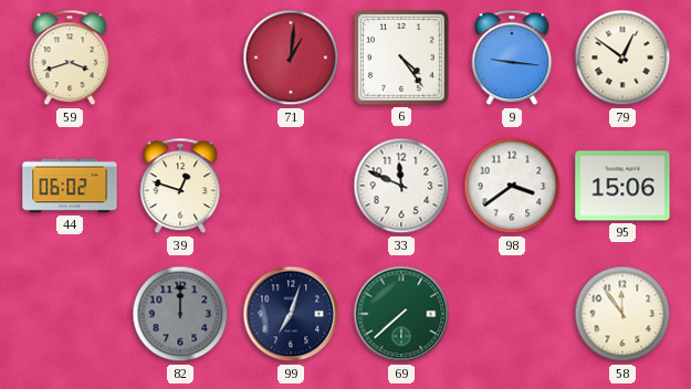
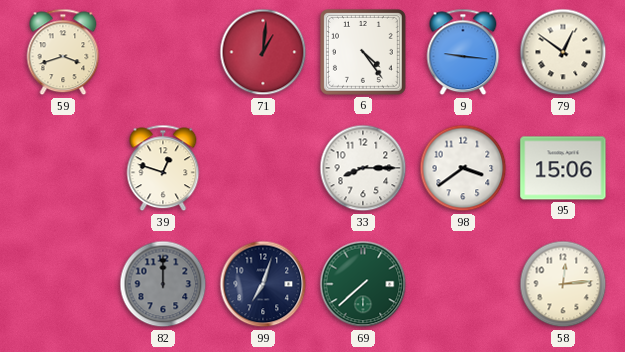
44: 06:02 -> none
33: 11:49 -> 8:15
58: 11:54 -> 12:14
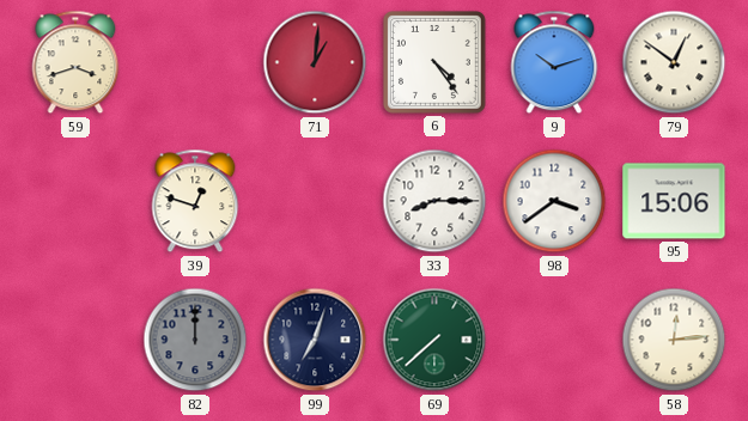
9: 9:16 -> 10:12
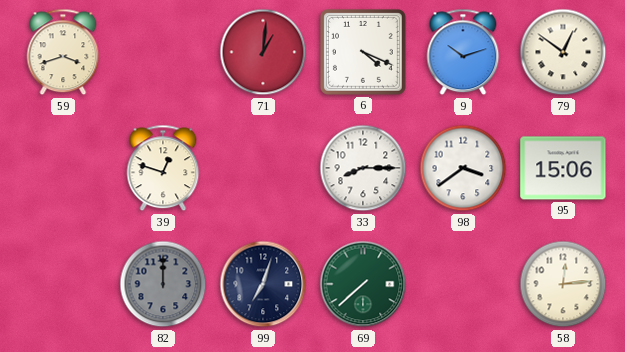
6: 4:24 -> 4:19
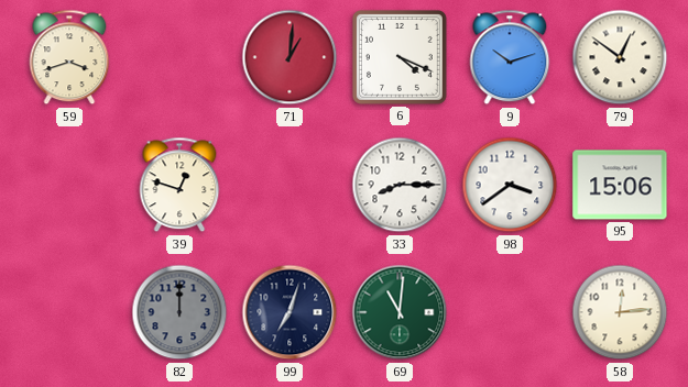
69: 7:38 -> 11:01
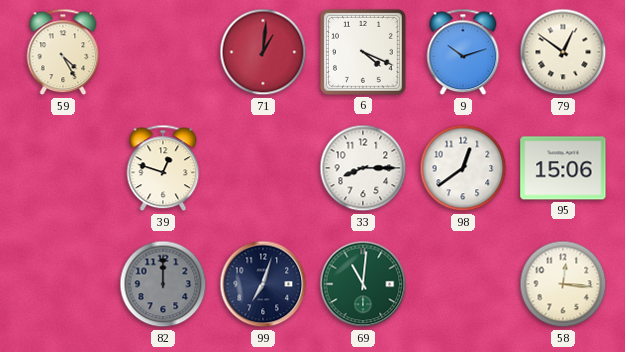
59: 3:42 -> 4:25
98: 3:39 -> 12:39
58: 12:14 -> 12:16
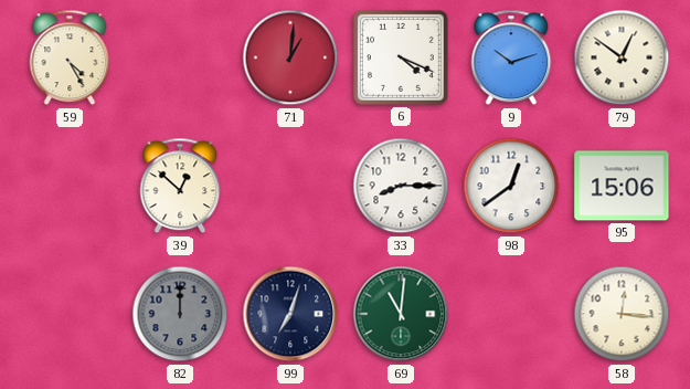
39: 12:48 -> 12:52
